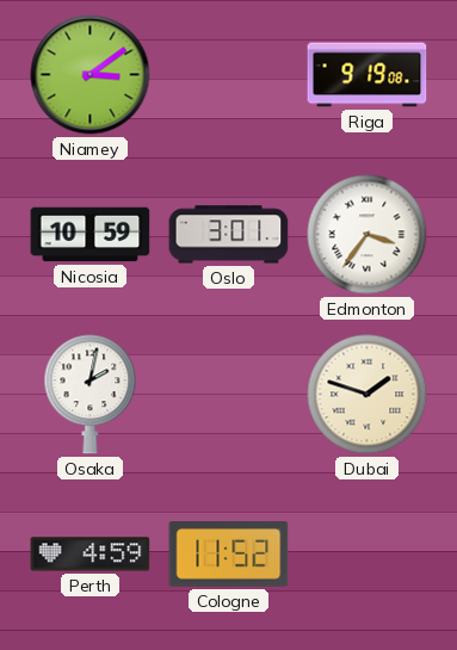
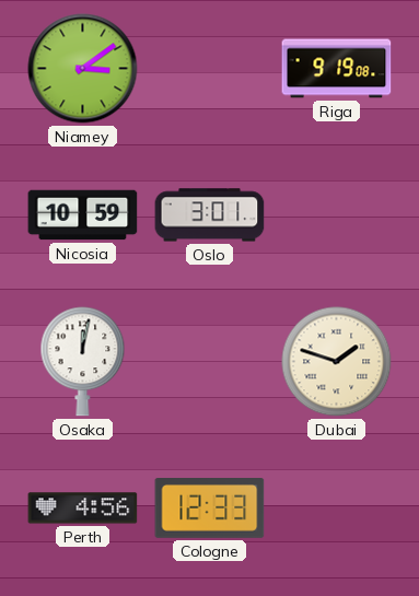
Edmonton: 3:36 -> none
Osaka: 2:02 -> 12:02
Perth: 4:59 -> 4:56
Cologne: 11:52 -> 12:33
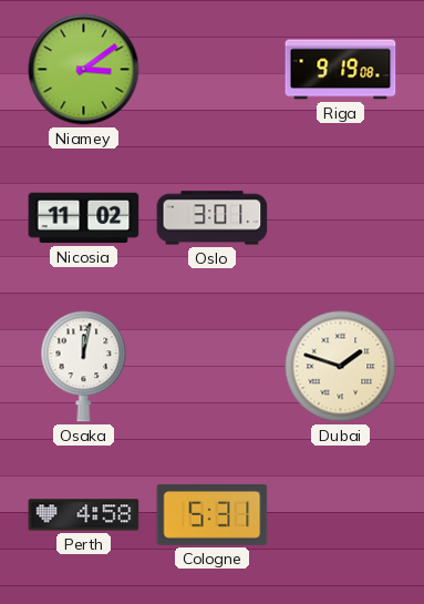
Nicosia: 10:59 -> 11:02
Perth: 4:56 -> 4:58
Cologne: 12:33 -> 5:31
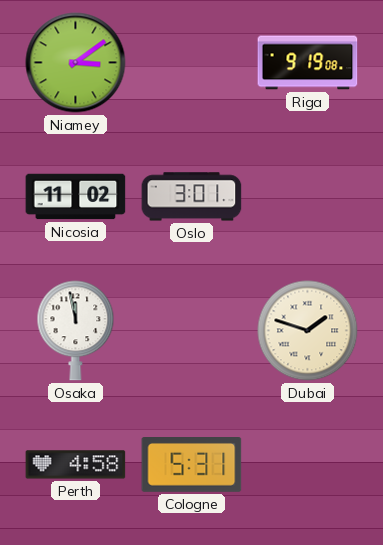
Osaka: 12:02 -> 11:58
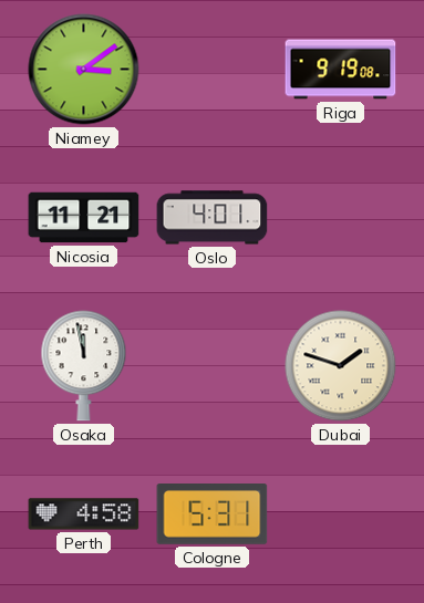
Nicosia: 11:02 -> 11:21
Oslo: 3:01 -> 4:01
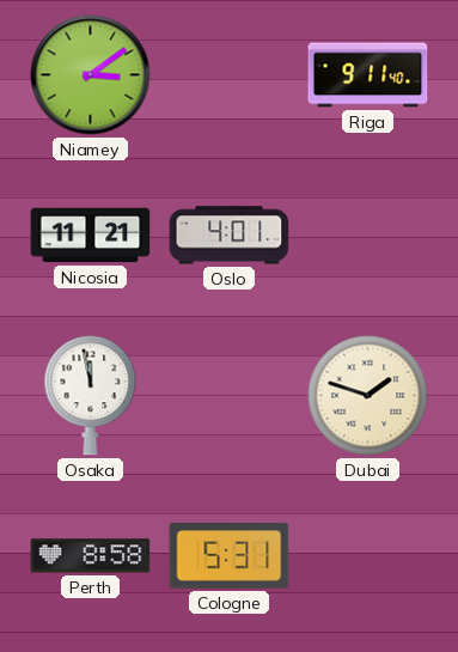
Riga: 9:19 -> 9:11
Perth: 4:58 -> 8:58
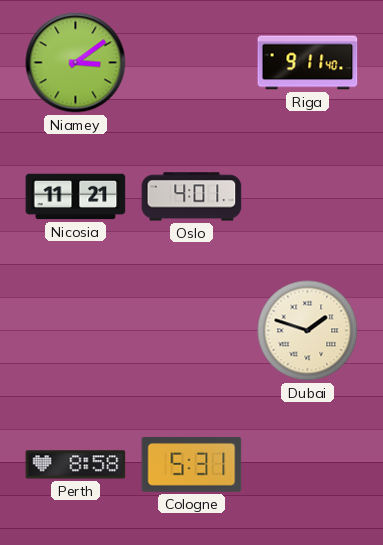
Osaka: 11:58 -> none
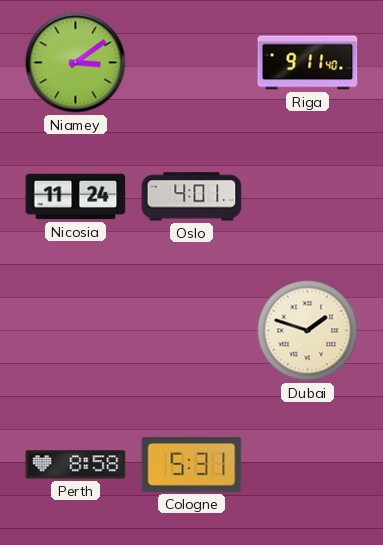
Nicosia: 11:21 -> 11:24
